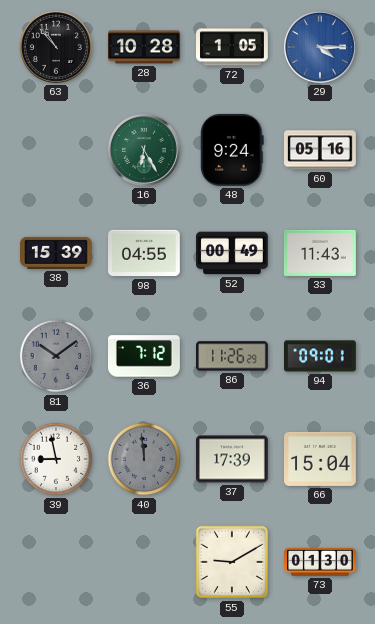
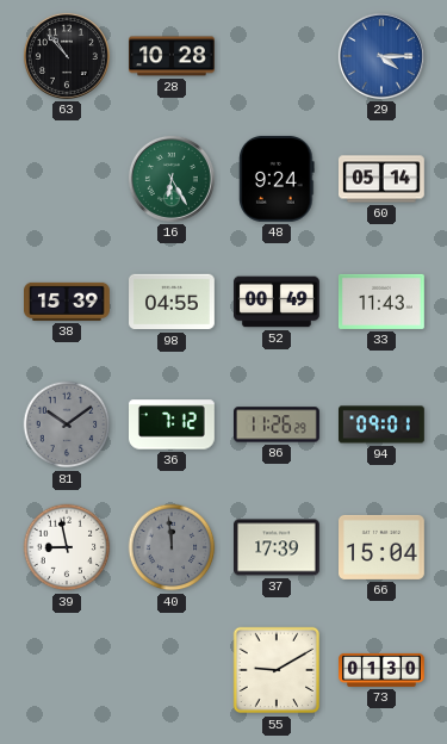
72: 1:05 -> none
60: 05:16 -> 05:14
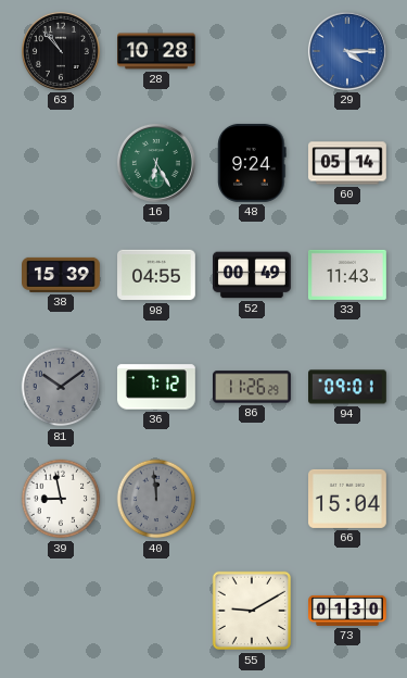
37: 17:39 -> none
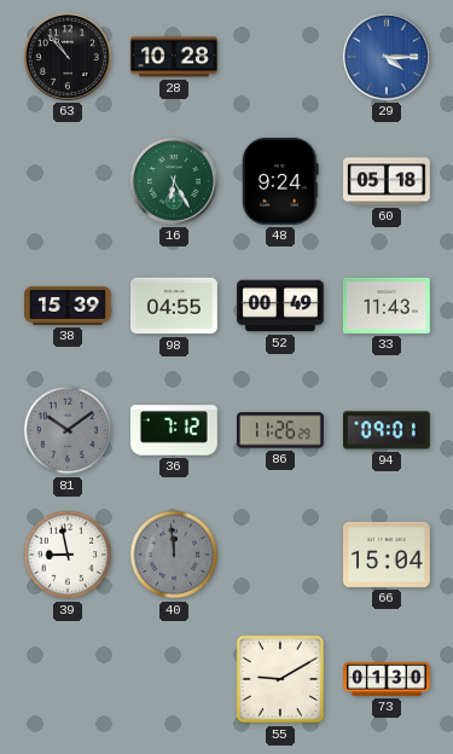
60: 05:14 -> 05:18
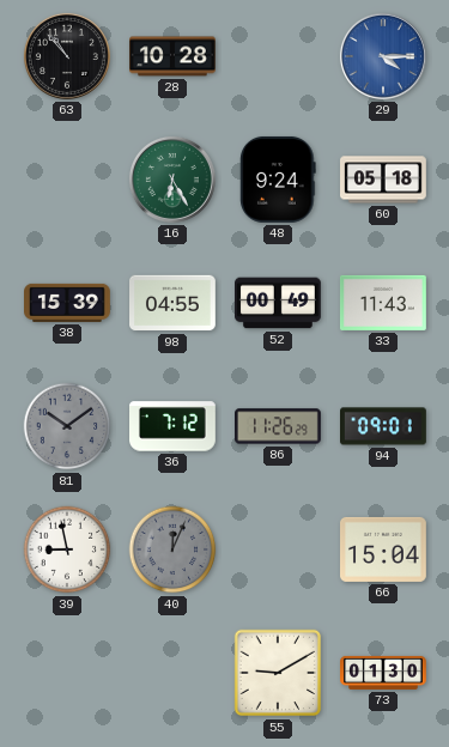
40: 11:59 -> 12:04
